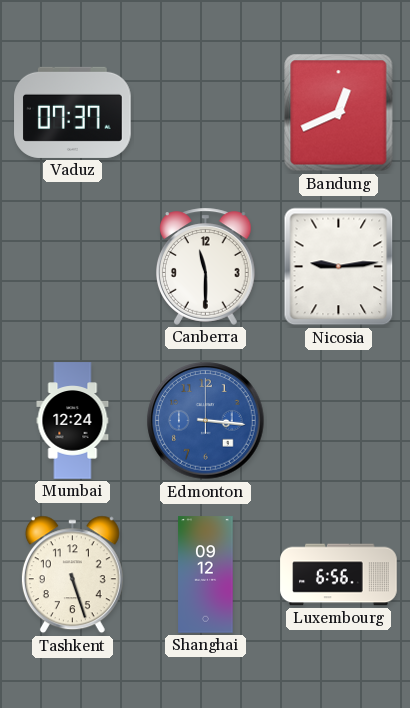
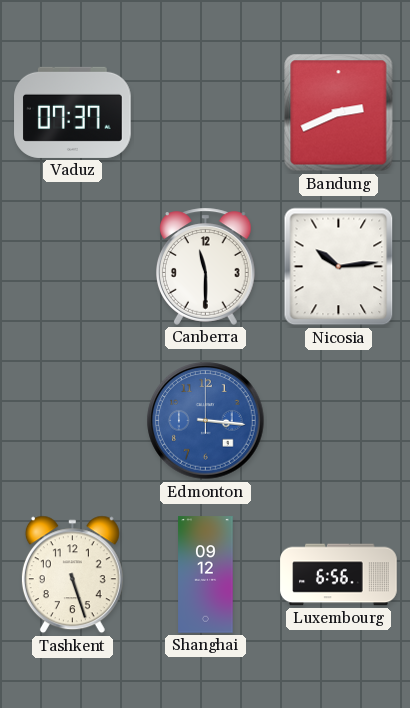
Bandung: 12:41 -> 2:41
Nicosia: 9:14 -> 10:14
Mumbai: 12:24 -> none
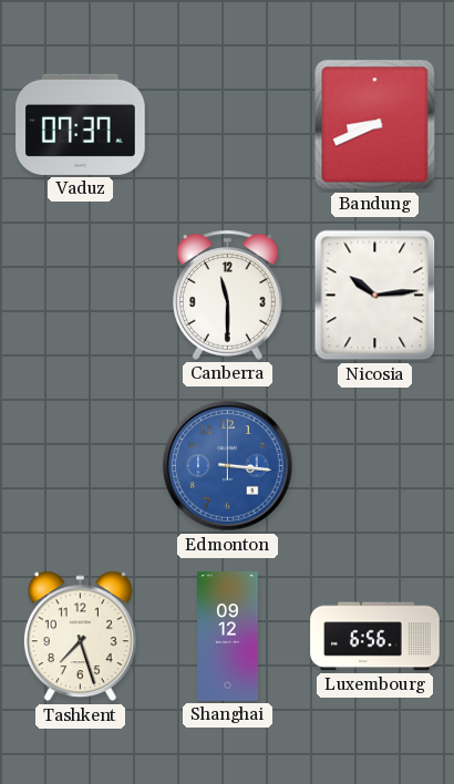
Bandung: 2:41 -> 8:41
Tashkent: 5:27 -> 7:27
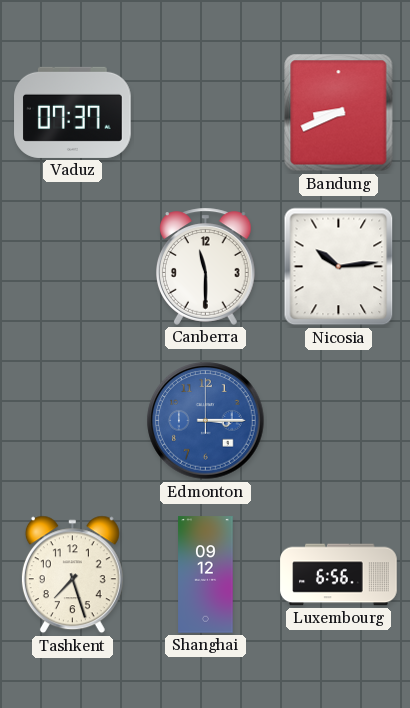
Edmonton: 3:16 -> 3:15
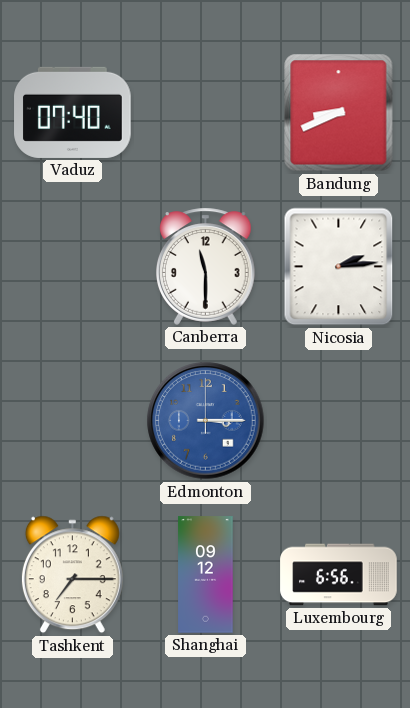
Vaduz: 07:37 -> 07:40
Nicosia: 10:14 -> 2:14
Tashkent: 7:27 -> 7:15
